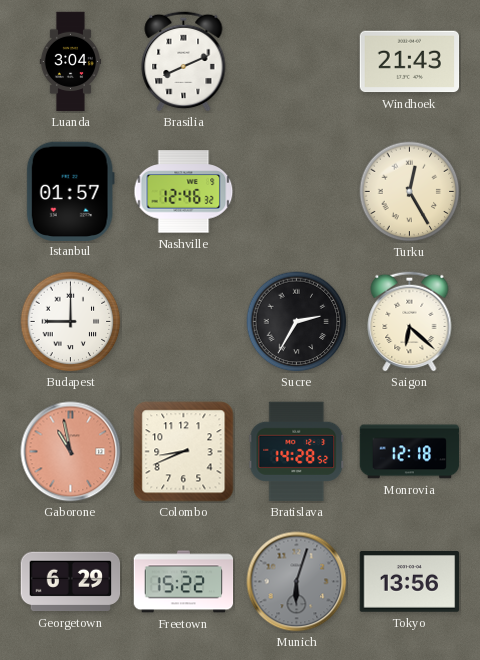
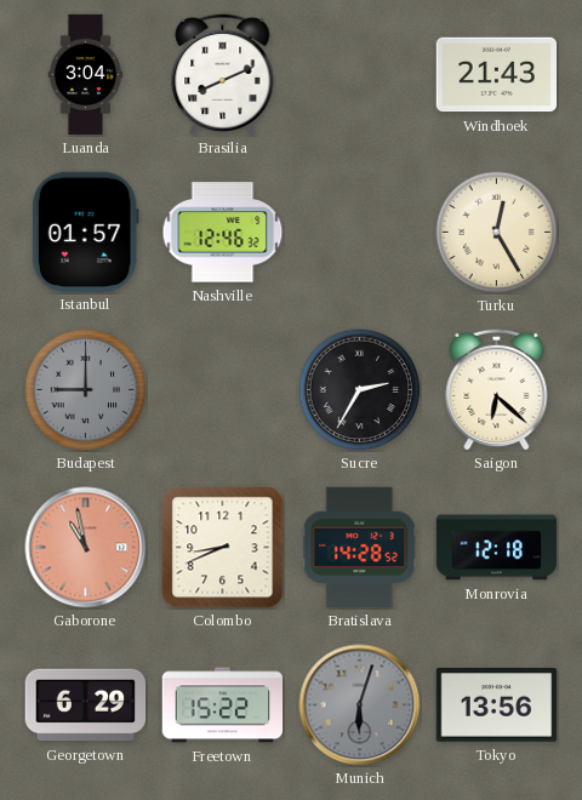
Budapest dial: white -> grey
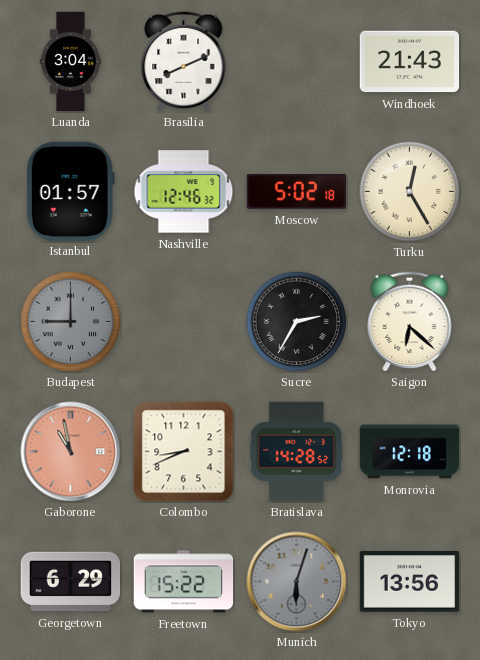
Moscow: none -> 5:02
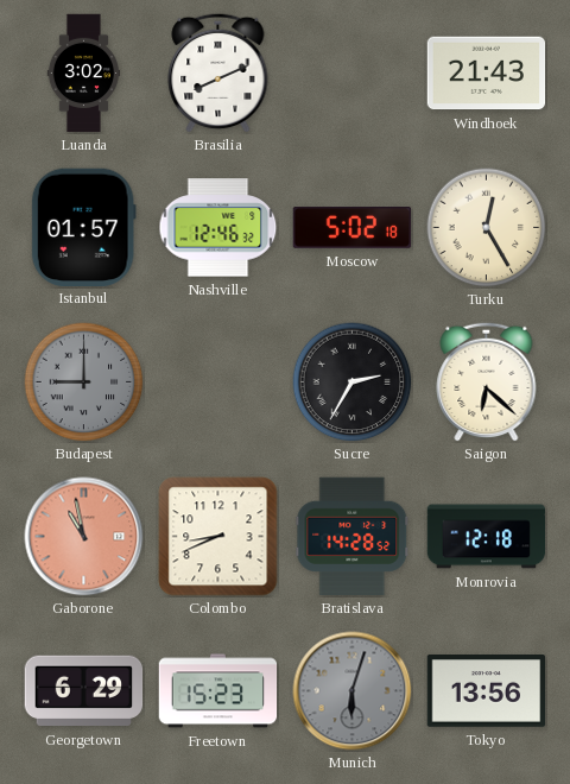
Luanda: 3:04 -> 3:02
Freetown: 15:22 -> 15:23
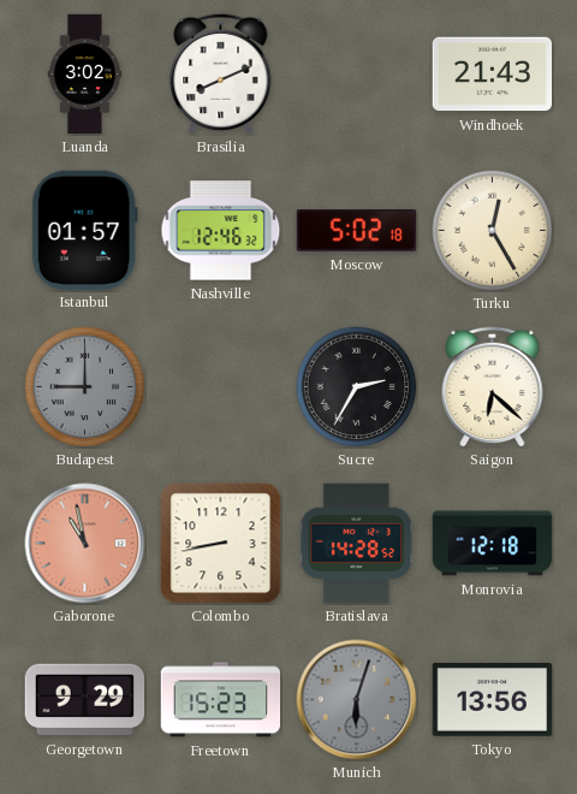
Colombo: 8:41 -> 8:43
Georgetown: 6:29 -> 9:29
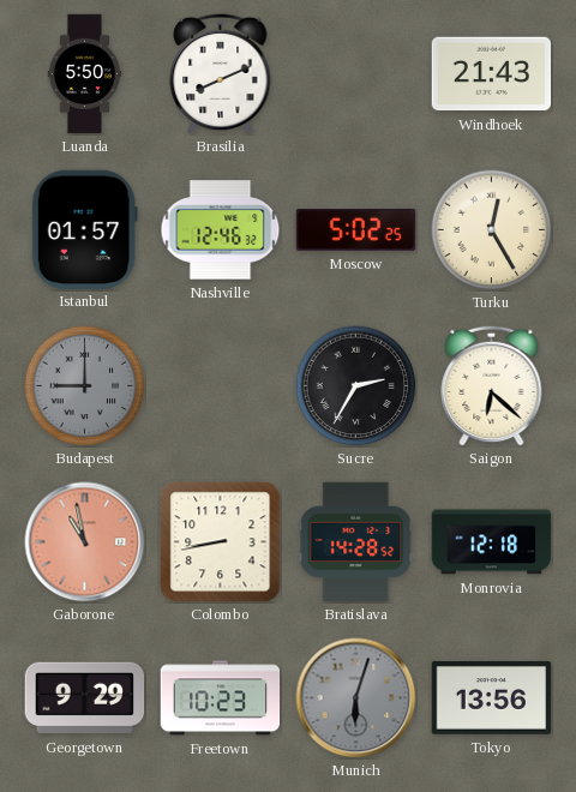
Luanda: 3:02 -> 5:50
Moscow: 5:02:18 -> 5:02:25
Freetown: 15:23 -> 10:23
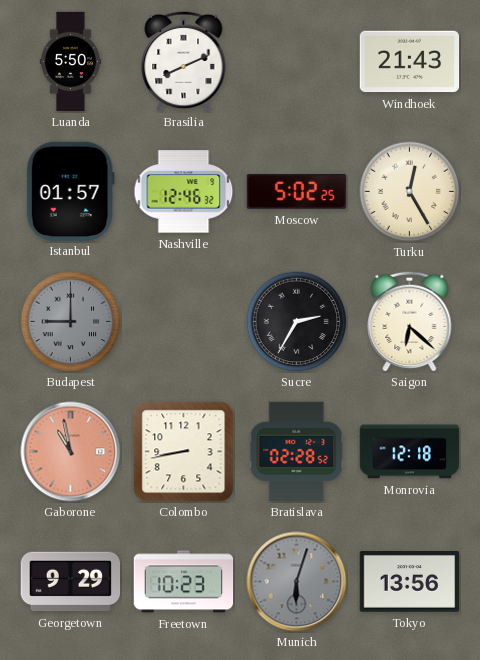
Bratislava: 14:28 -> 02:28
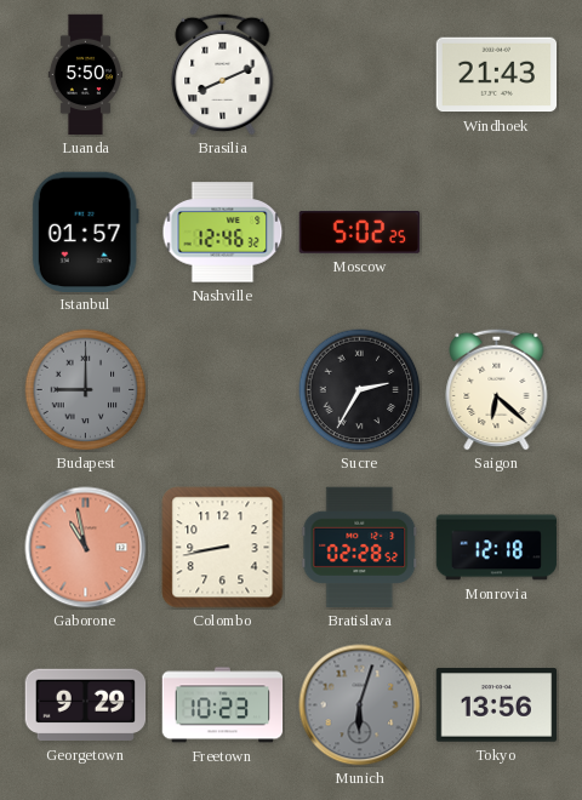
Turku: 12:25 -> none
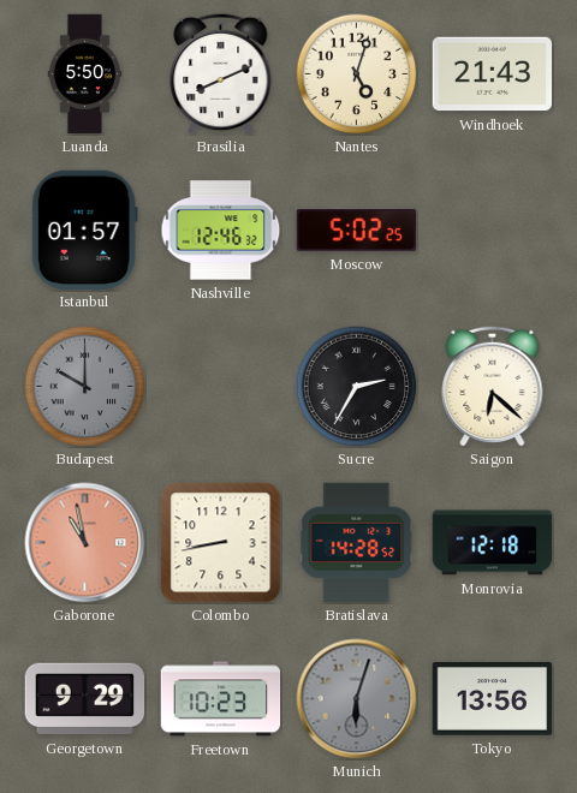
Nantes: none -> 5:03
Budapest: 9:00 -> 10:00
Bratislava: 02:28 -> 14:28
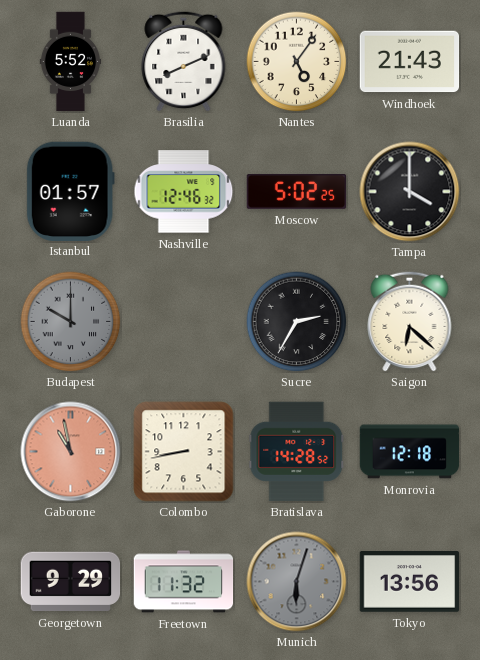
Luanda: 5:50 -> 5:52
Nantes: 5:03 -> 5:06
Tampa: none -> 4:00
Freetown: 10:23 -> 11:32
